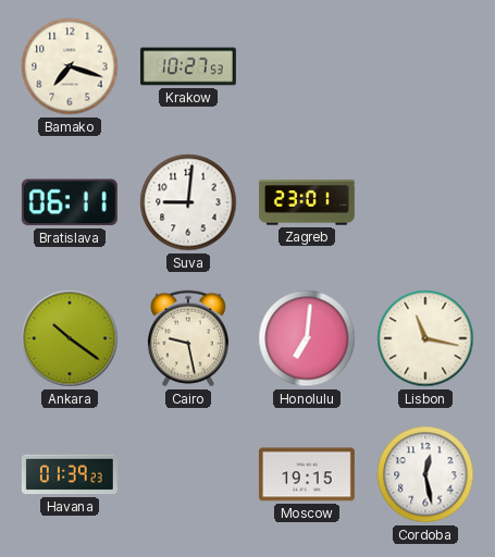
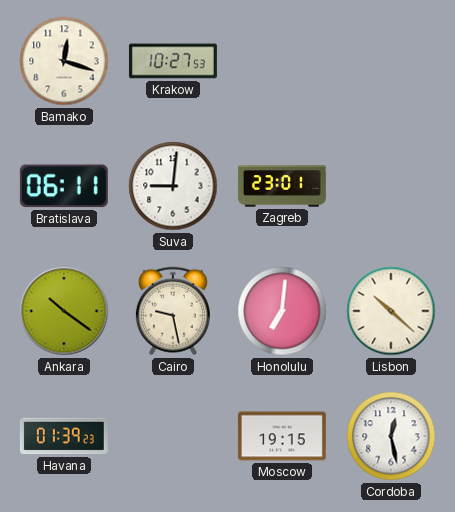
Bamako: 7:18 -> 12:18
Lisbon: 11:17 -> 10:22
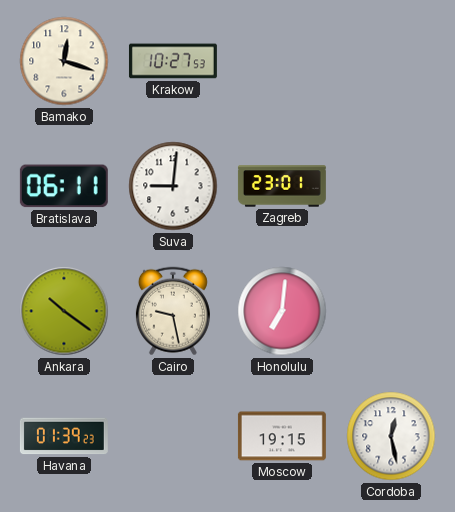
Lisbon: 10:22 -> none
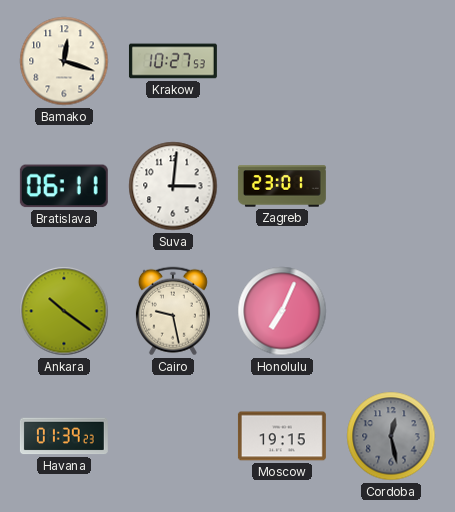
Suva: 9:01 -> 3:01
Honolulu: 7:01 -> 7:04
Cordoba dial: white -> grey
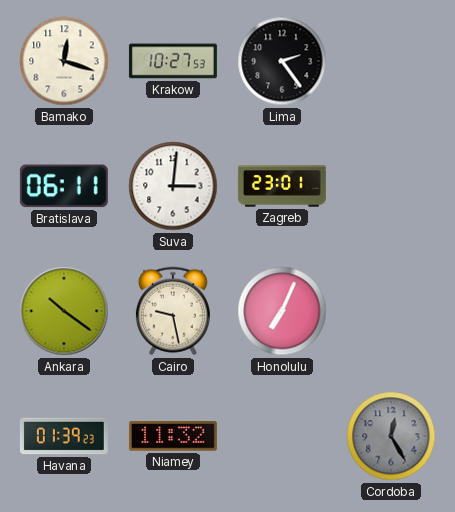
Lima: none -> 2:24
Niamey: none -> 11:32
Moscow: 19:15 -> none
Cordoba: 12:28 -> 12:25
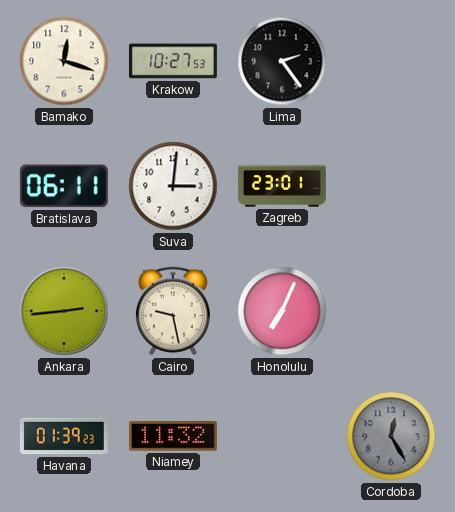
Ankara: 10:21 -> 2:44
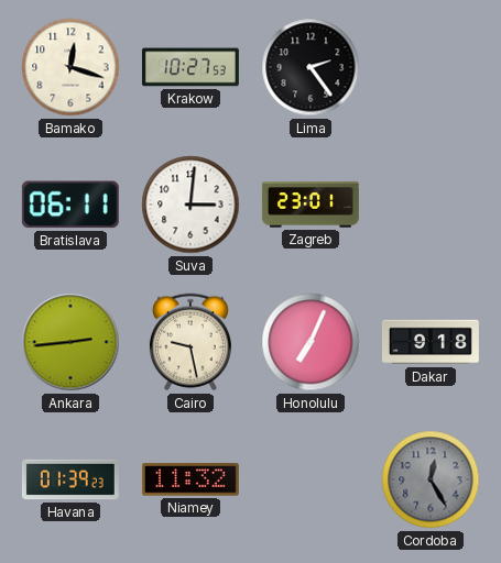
Dakar: none -> 9:18
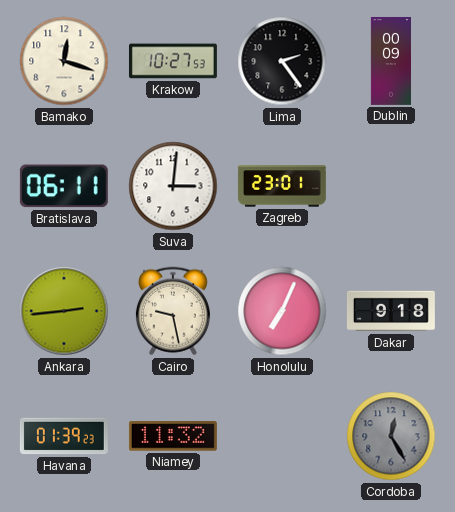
Dublin: none -> 00:09
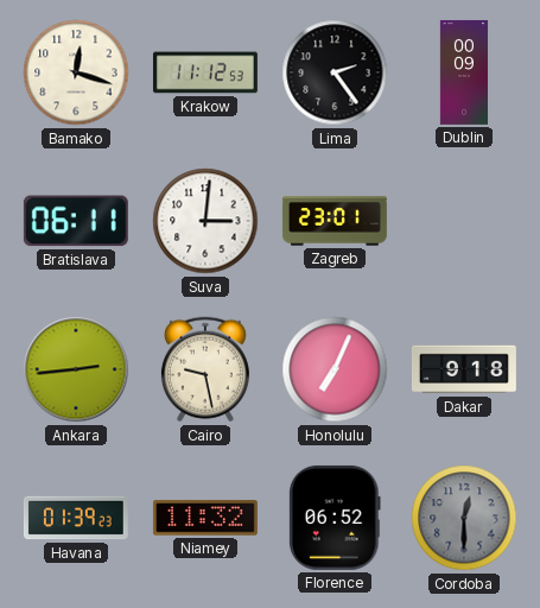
Krakow: 10:27 -> 11:12
Florence: none -> 06:52
Cordoba: 12:25 -> 12:30
